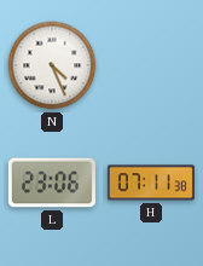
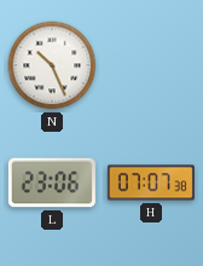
N: 4:26 -> 10:26
H: 07:11 -> 07:07
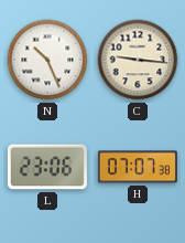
C: none -> 9:16
